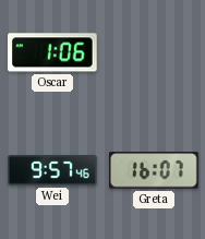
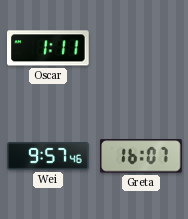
Oscar: 1:06 -> 1:11
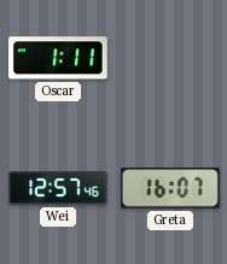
Wei: 9:57 -> 12:57
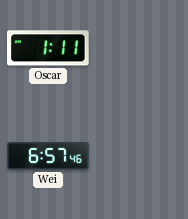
Wei: 12:57 -> 6:57
Greta: 16:07 -> none
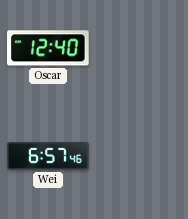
Oscar: 1:11 -> 12:40
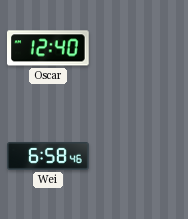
Wei: 6:57 -> 6:58
